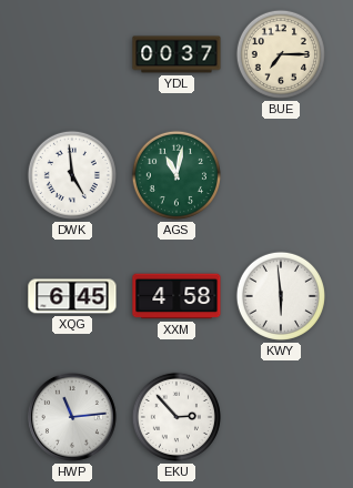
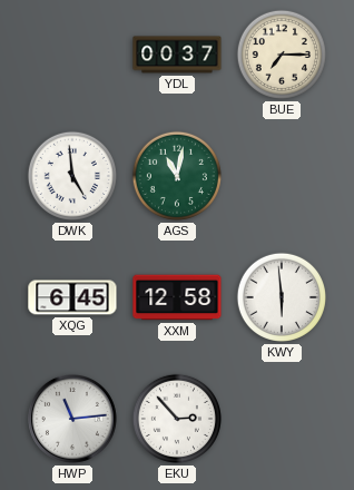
XXM: 4:58 -> 12:58
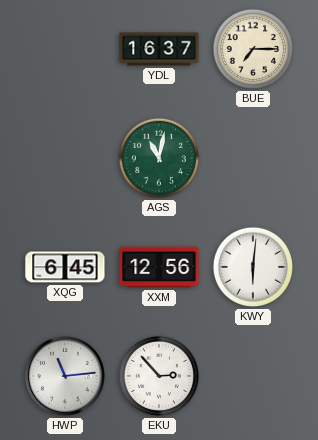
YDL: 00:37 -> 16:37
DWK: 4:59 -> none
XXM: 12:58 -> 12:56
KWY: 5:59 -> 6:01
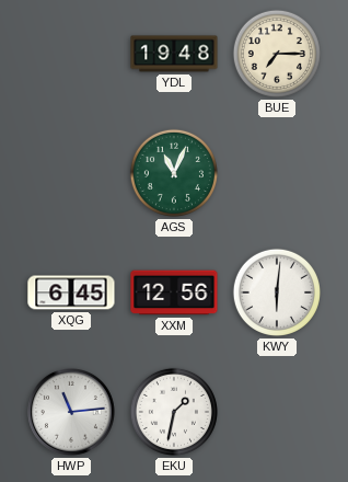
YDL: 16:37 -> 19:48
AGS: 11:02 -> 11:04
EKU: 2:53 -> 1:32
